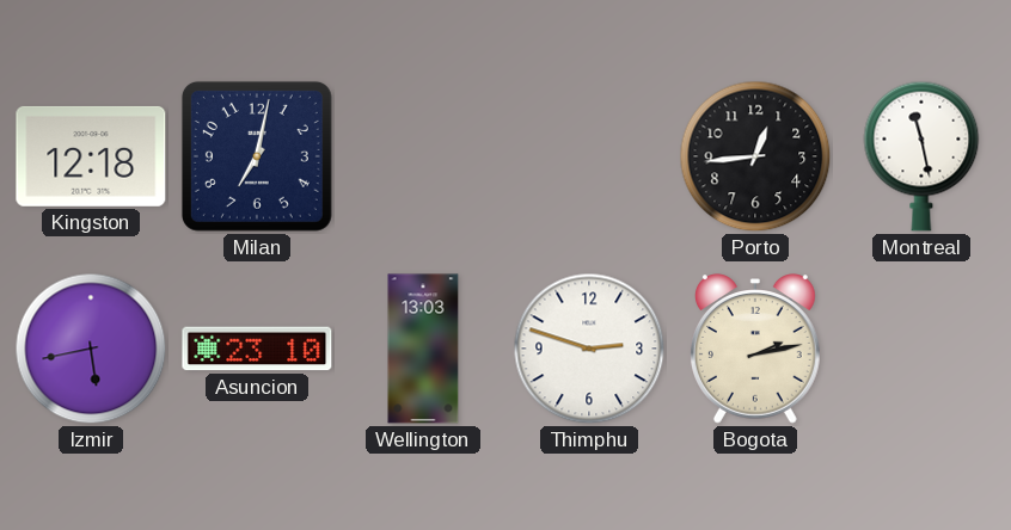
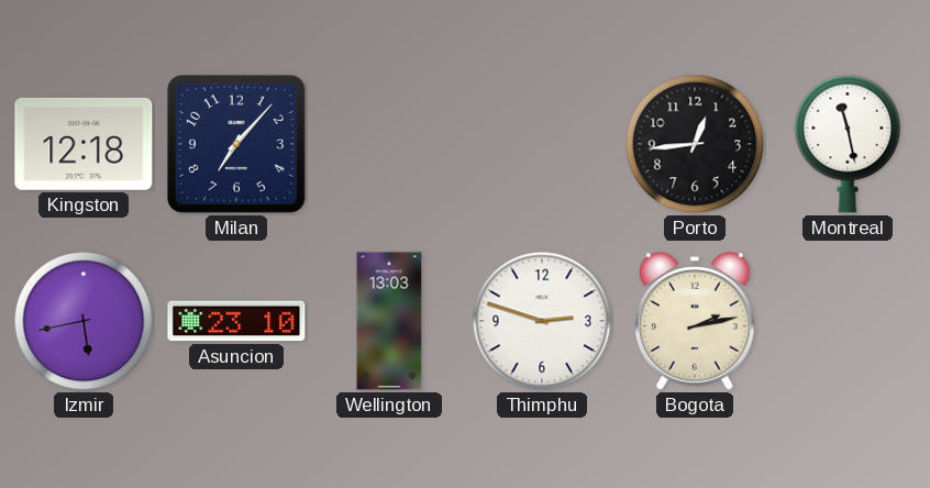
Milan: 7:02 -> 7:07
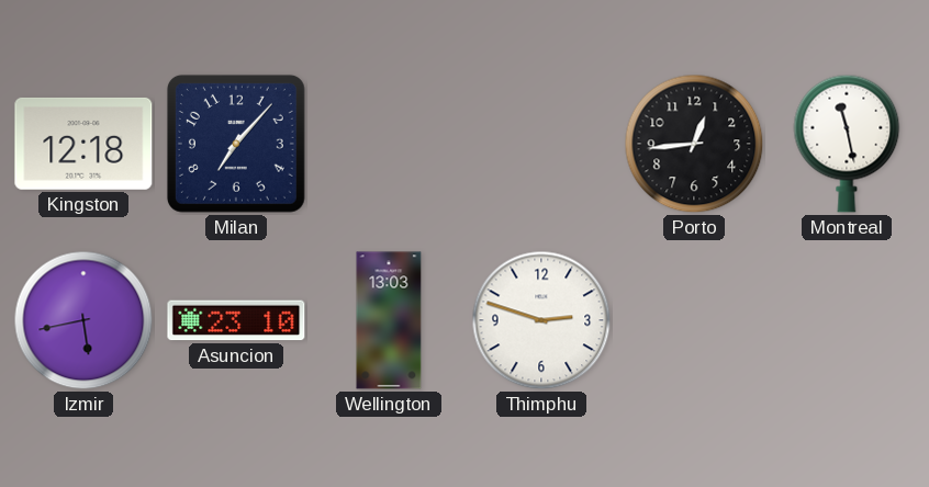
Bogota: 2:13 -> none
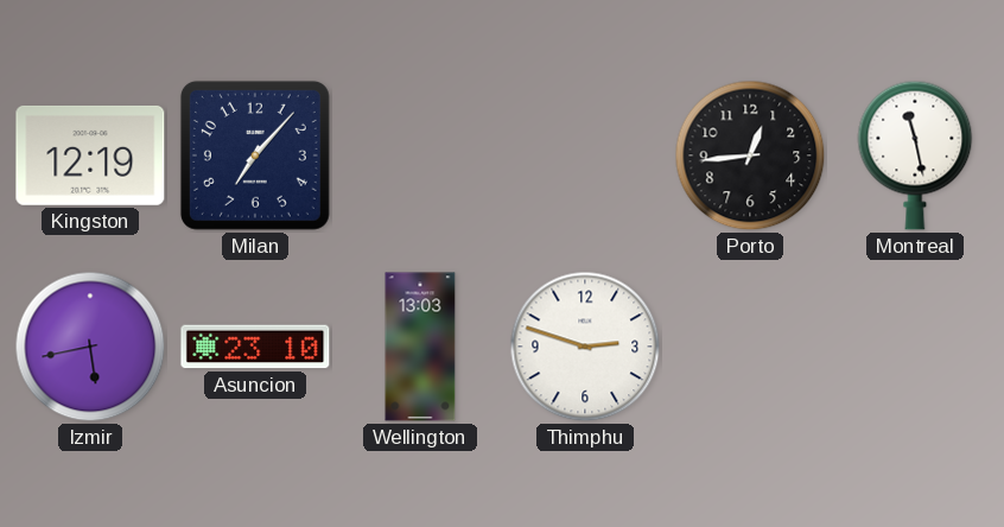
Kingston: 12:18 -> 12:19
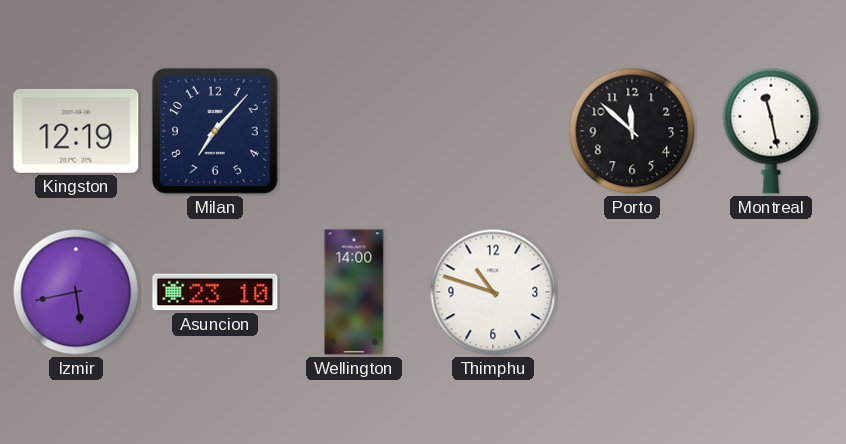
Porto: 12:44 -> 11:52
Wellington: 13:03 -> 14:00
Thimphu: 2:48 -> 10:48
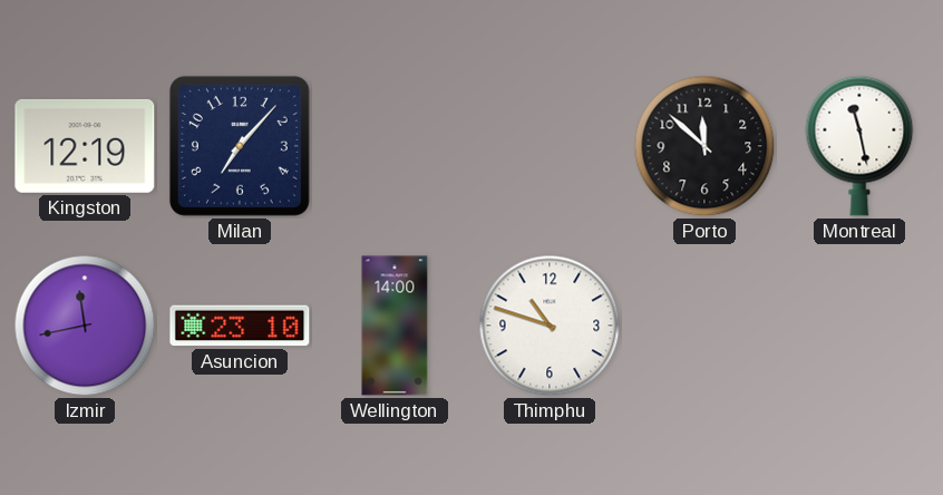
Izmir: 5:43 -> 11:43
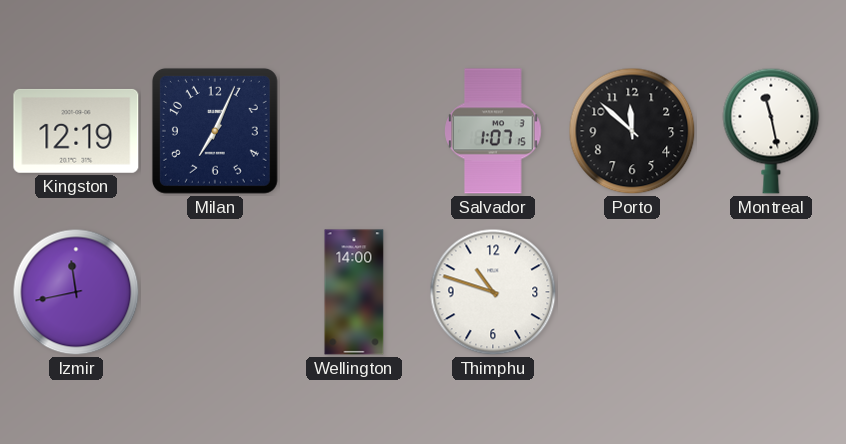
Milan: 7:07 -> 7:04
Salvador: none -> 1:07
Asuncion: 23:10 -> none
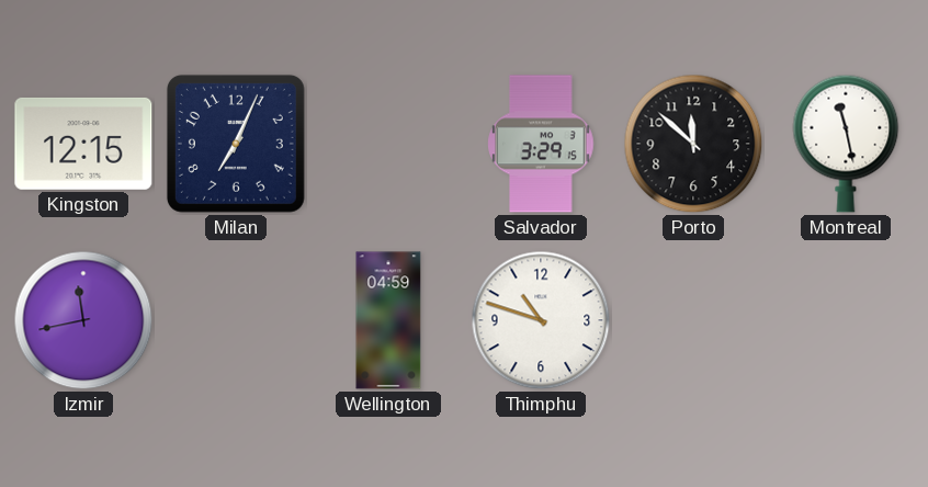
Kingston: 12:19 -> 12:15
Salvador: 1:07 -> 3:29
Wellington: 14:00 -> 04:59
